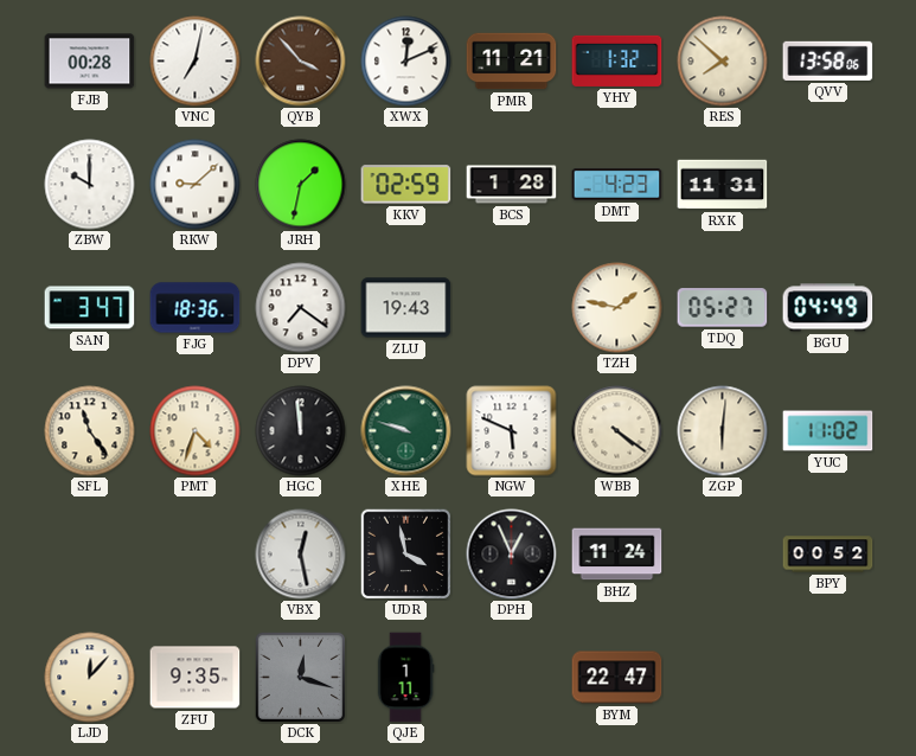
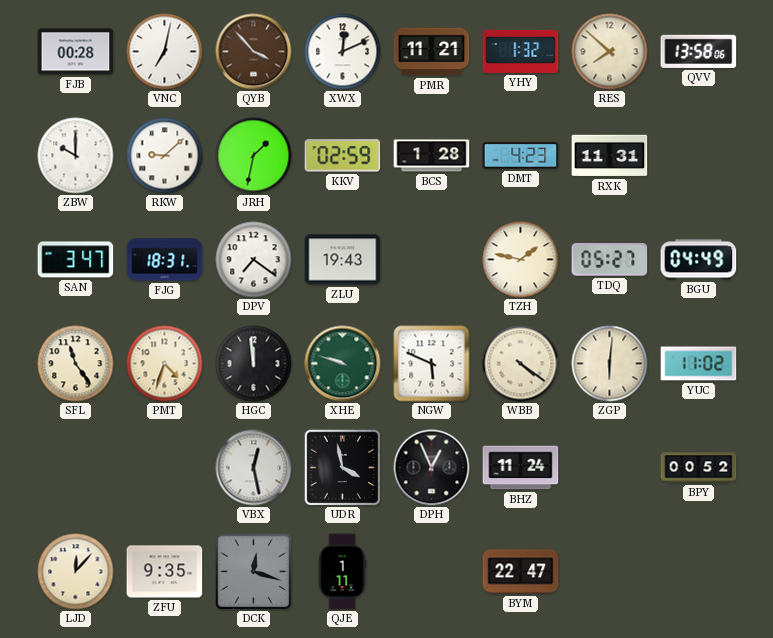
FJG: 18:36 -> 18:31
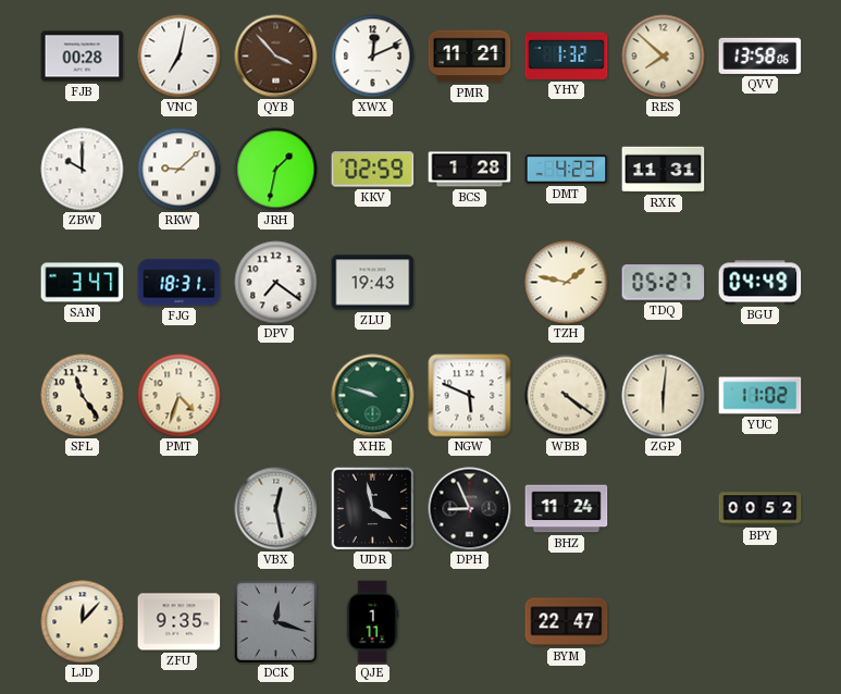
HGC: 11:59 -> none
DPH: 12:56 -> 8:56
